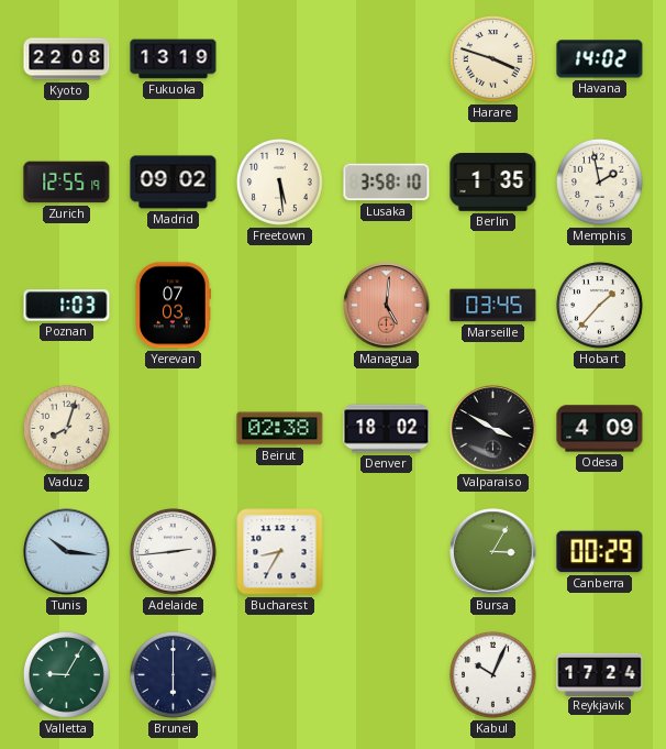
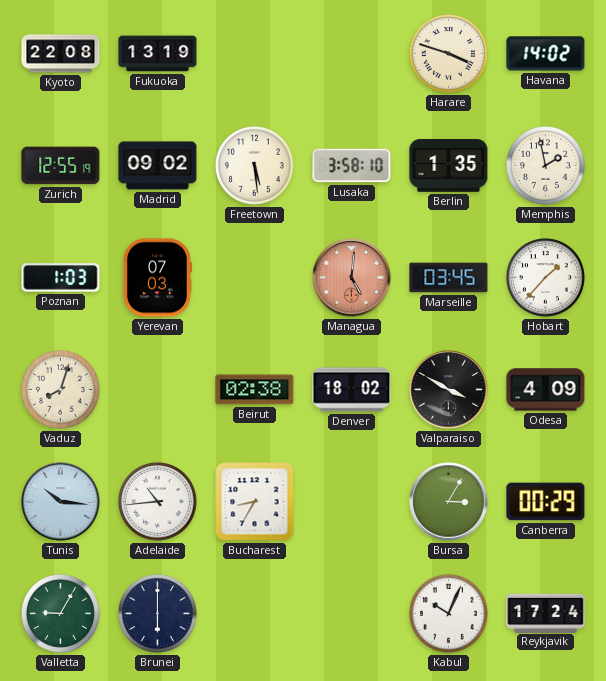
Adelaide: 2:44 -> 10:44
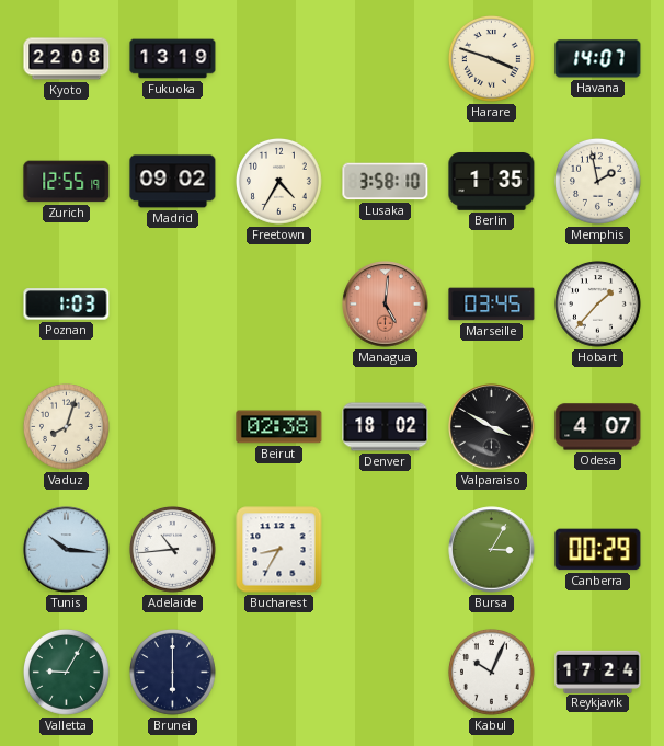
Havana: 14:02 -> 14:07
Freetown: 5:29 -> 4:35
Yerevan: 07:03 -> none
Odesa: 4:09 -> 4:07
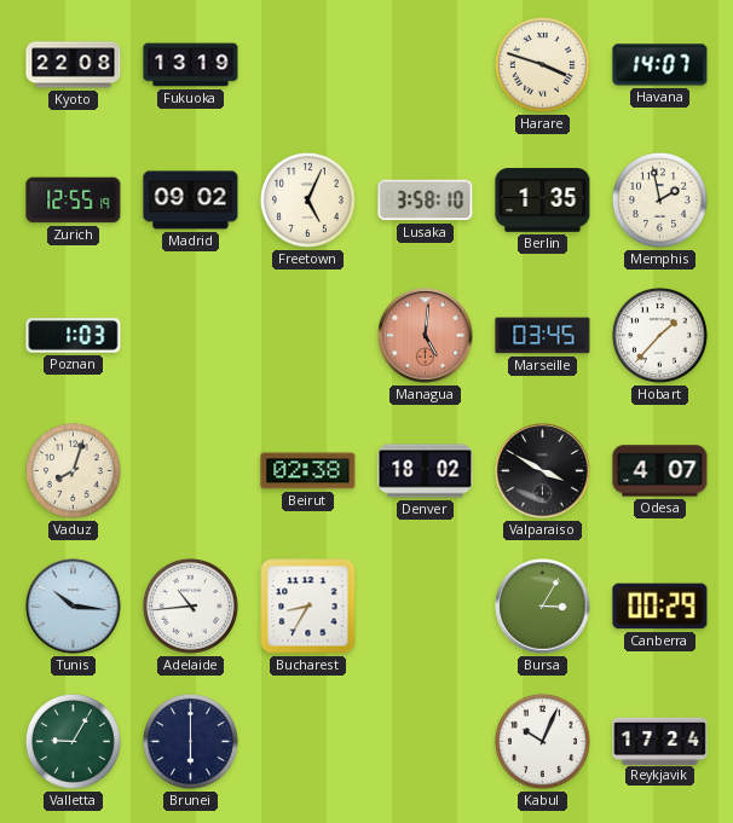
Freetown: 4:35 -> 5:04
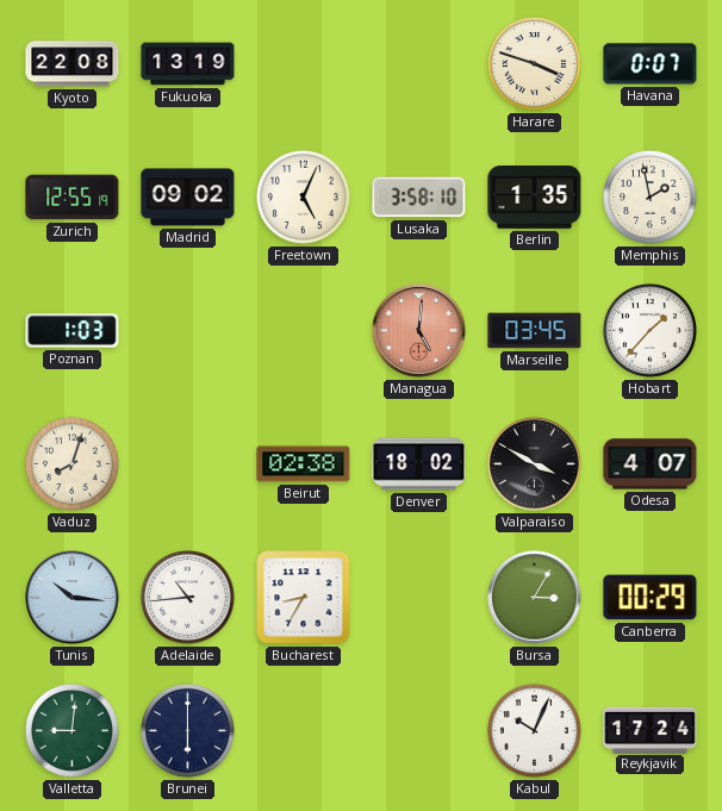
Havana: 14:07 -> 0:07
Valletta: 9:05 -> 9:01
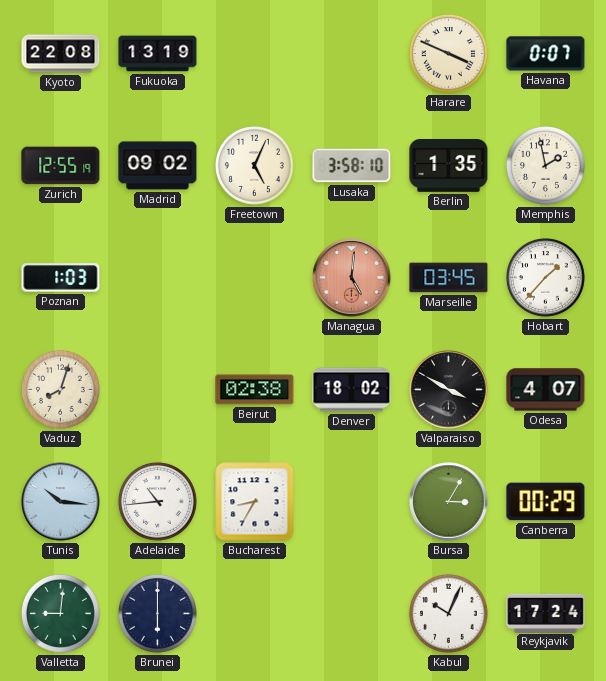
Harare: 3:48 -> 3:49
